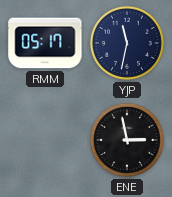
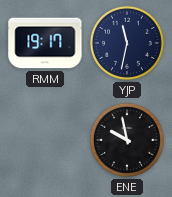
RMM: 05:17 -> 19:17
ENE: 2:58 -> 9:58
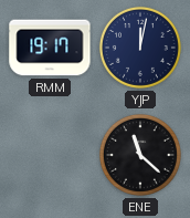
YJP: 11:32 -> 12:02
ENE: 9:58 -> 11:22
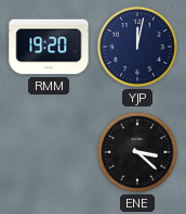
RMM: 19:17 -> 19:20
ENE: 11:22 -> 3:22
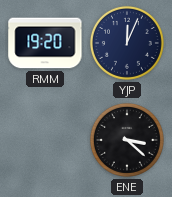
YJP: 12:02 -> 12:04
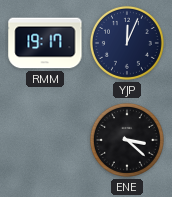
RMM: 19:20 -> 19:17
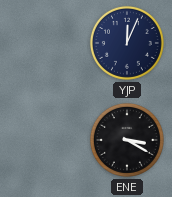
RMM: 19:17 -> none
ENE: 3:22 -> 3:20
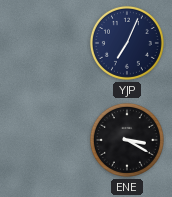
YJP: 12:04 -> 7:04
